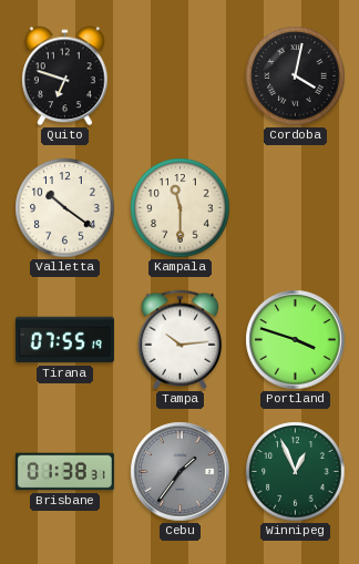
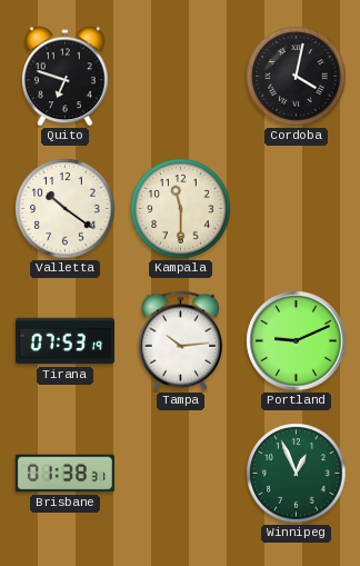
Tirana: 07:55 -> 07:53
Portland: 3:48 -> 9:11
Cebu: 1:36 -> none
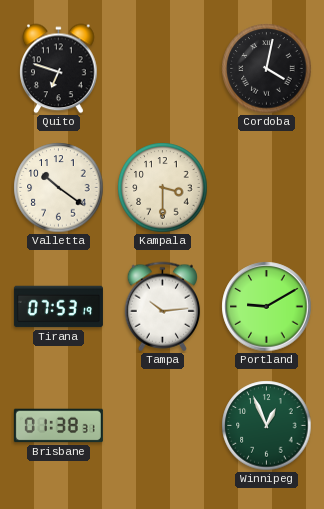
Kampala: 11:30 -> 3:30
Portland: 9:11 -> 9:10
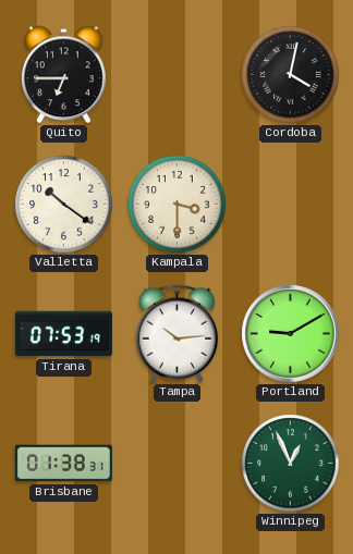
Quito: 6:48 -> 6:45
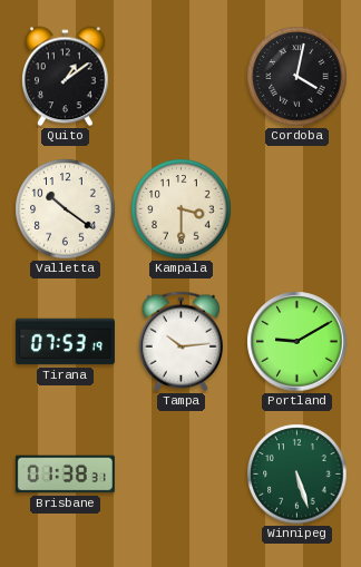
Quito: 6:45 -> 1:09
Winnipeg: 12:56 -> 5:27
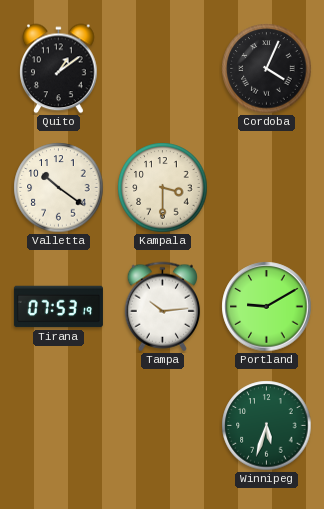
Cordoba: 4:02 -> 4:04
Brisbane: 01:38 -> none
Winnipeg: 5:27 -> 5:33
